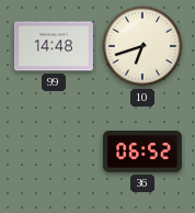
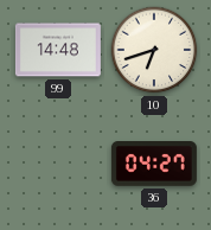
36: 06:52 -> 04:27
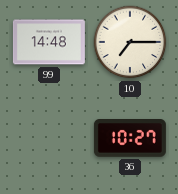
10: 6:42 -> 7:15
36: 04:27 -> 10:27
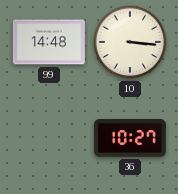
10: 7:15 -> 3:16
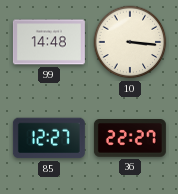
85: none -> 12:27
36: 10:27 -> 22:27
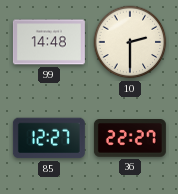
10: 3:16 -> 2:30
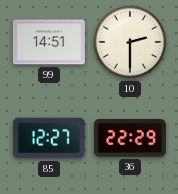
99: 14:48 -> 14:51
36: 22:27 -> 22:29
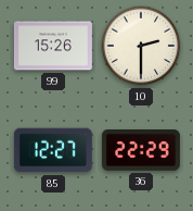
99: 14:51 -> 15:26
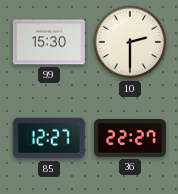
99: 15:26 -> 15:30
36: 22:29 -> 22:27
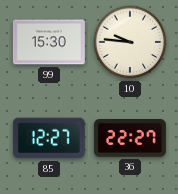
10: 2:30 -> 9:46
